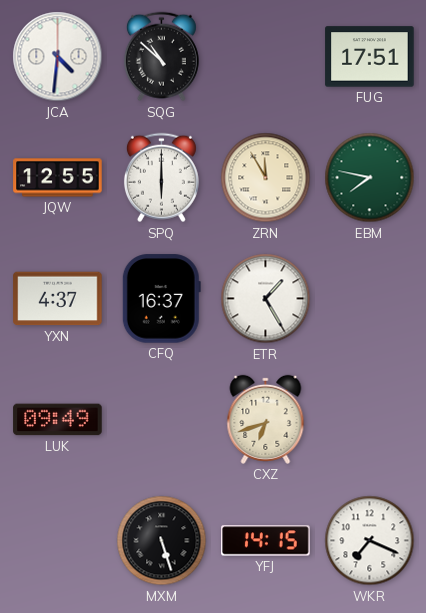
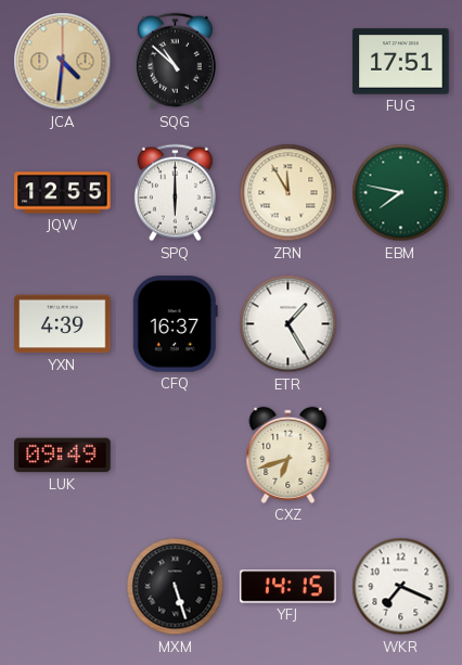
JCA dial: white -> champagne
YXN: 4:37 -> 4:39
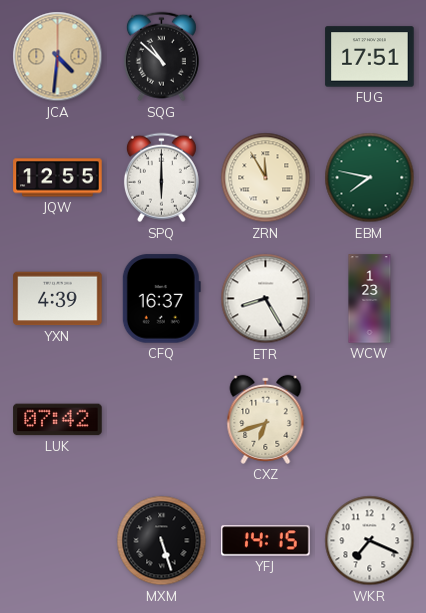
ETR: 1:25 -> 8:25
WCW: none -> 1:23
LUK: 09:49 -> 07:42
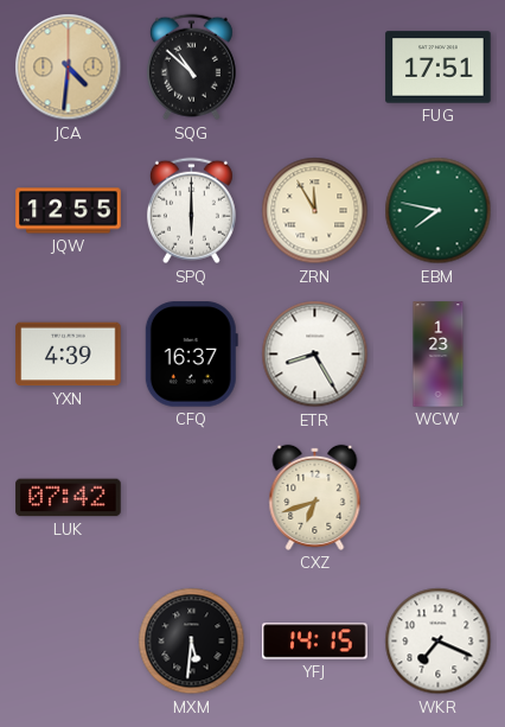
MXM: 5:27 -> 5:31
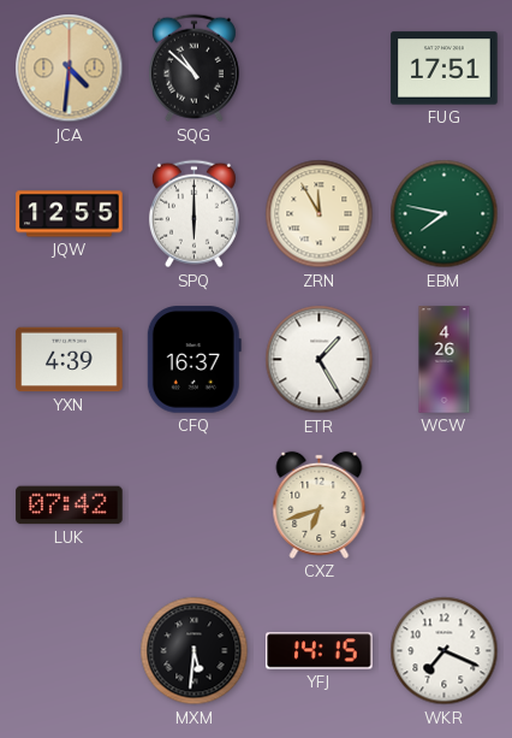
ETR: 8:25 -> 1:25
WCW: 1:23 -> 4:26
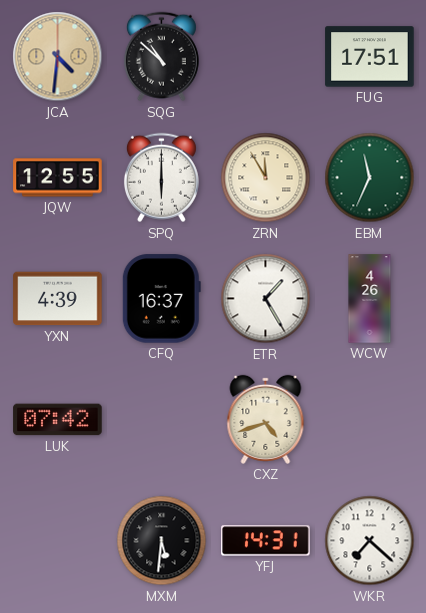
EBM: 7:47 -> 11:34
CXZ: 6:42 -> 4:42
YFJ: 14:15 -> 14:31
WKR: 7:19 -> 7:22
